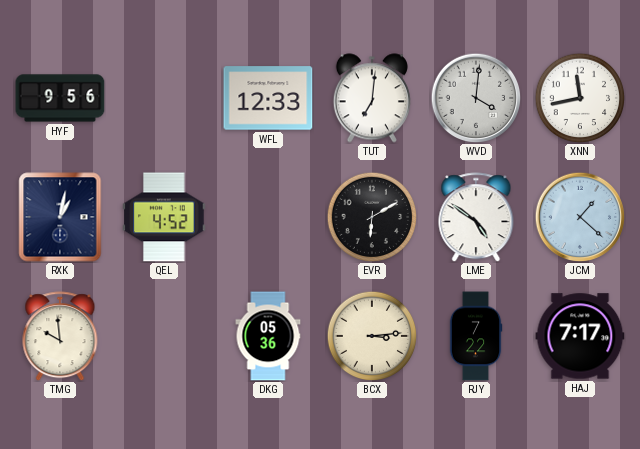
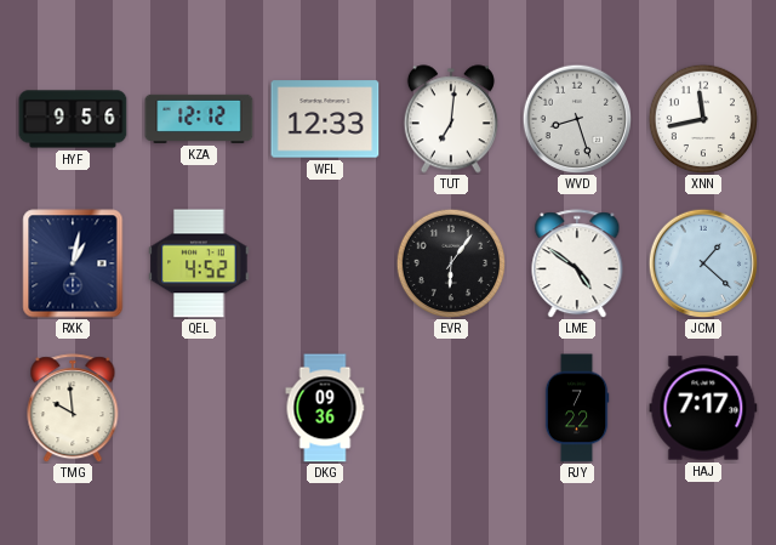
KZA: none -> 12:12
WVD: 4:01 -> 8:27
EVR: 6:10 -> 6:06
DKG: 05:36 -> 09:36
BCX: 3:14 -> none
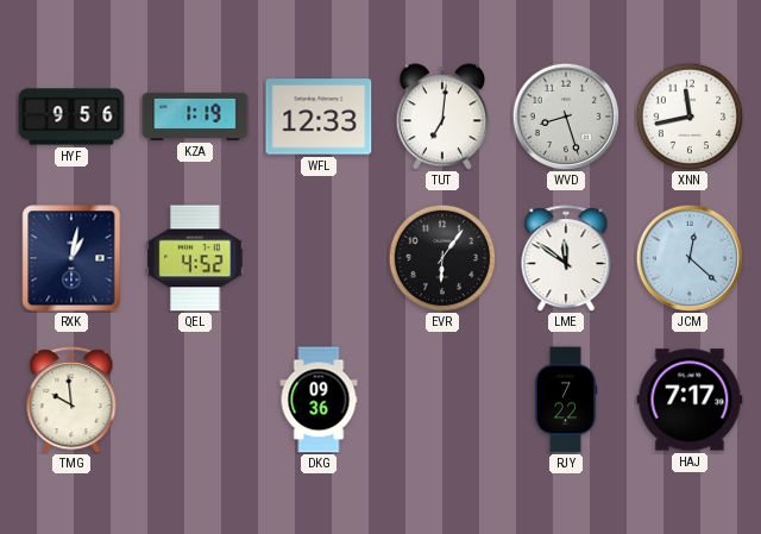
KZA: 12:12 -> 1:19
LME: 4:51 -> 11:51
JCM: 1:22 -> 12:22
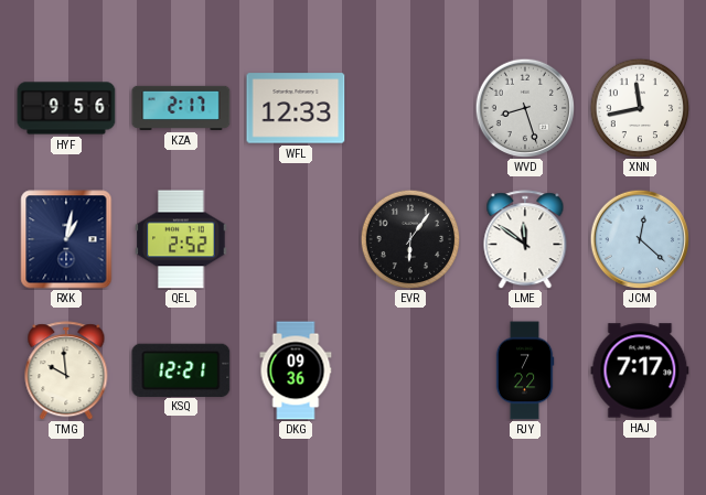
KZA: 1:19 -> 2:17
TUT: 7:01 -> none
QEL: 4:52 -> 2:52
KSQ: none -> 12:21
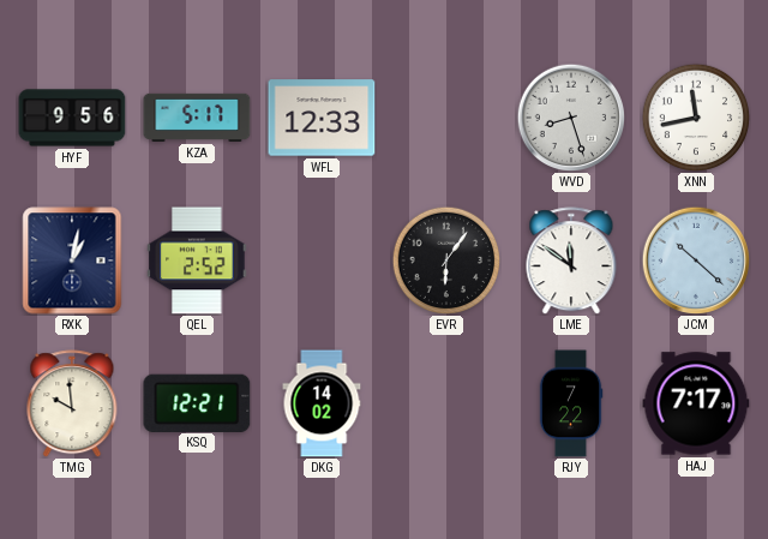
KZA: 2:17 -> 5:17
JCM: 12:22 -> 10:22
DKG: 09:36 -> 14:02
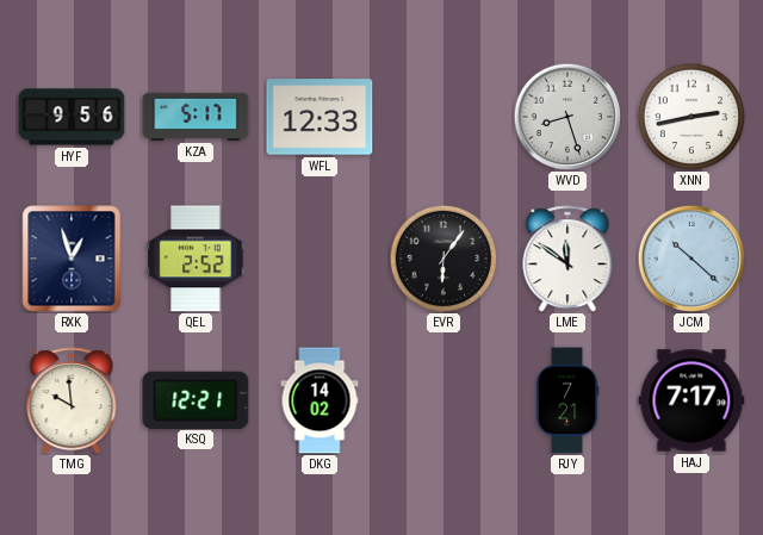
XNN: 11:43 -> 2:43
RXK: 1:02 -> 12:57
RJY: 7:22 -> 7:21
